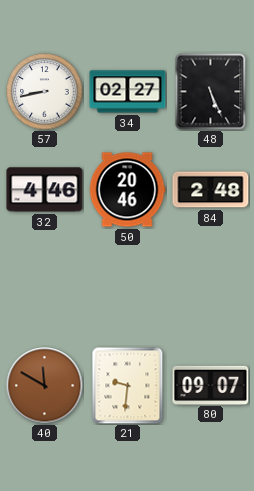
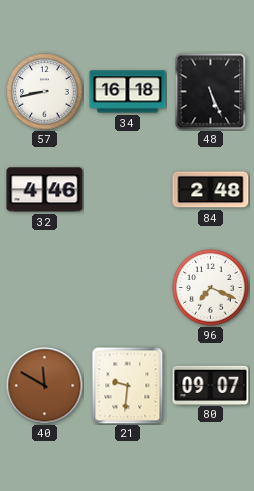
34: 02:27 -> 16:18
50: 20:46 -> none
96: none -> 7:19
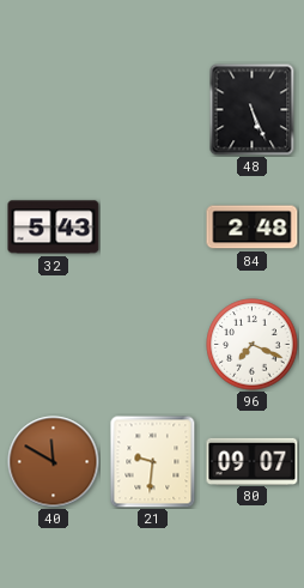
57: 8:43 -> none
34: 16:18 -> none
32: 4:46 -> 5:43
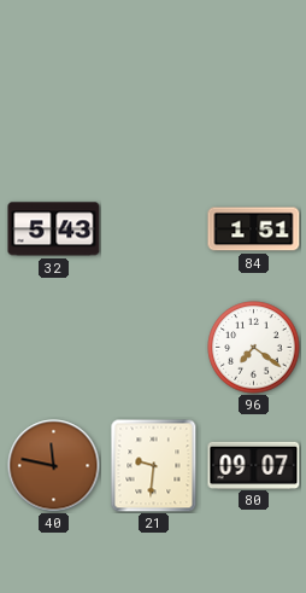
48: 5:26 -> none
84: 2:48 -> 1:51
96: 7:19 -> 7:21
40: 11:50 -> 11:47
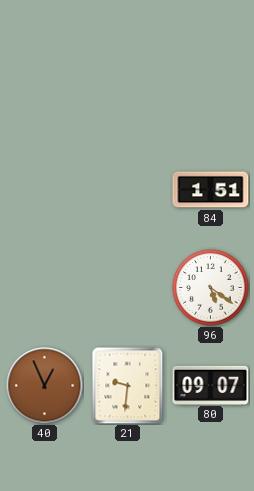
32: 5:43 -> none
96: 7:21 -> 5:21
40: 11:47 -> 12:56
